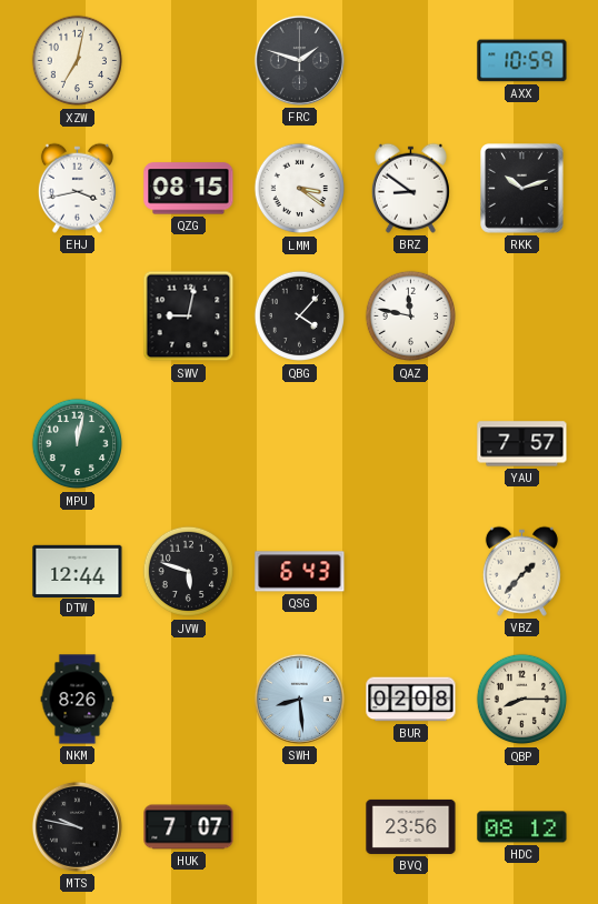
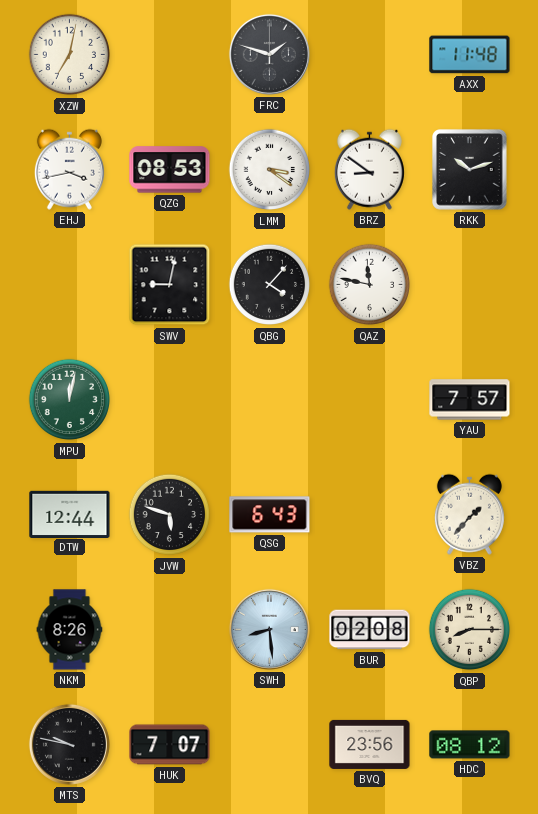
AXX: 10:59 -> 11:48
QZG: 08:15 -> 08:53
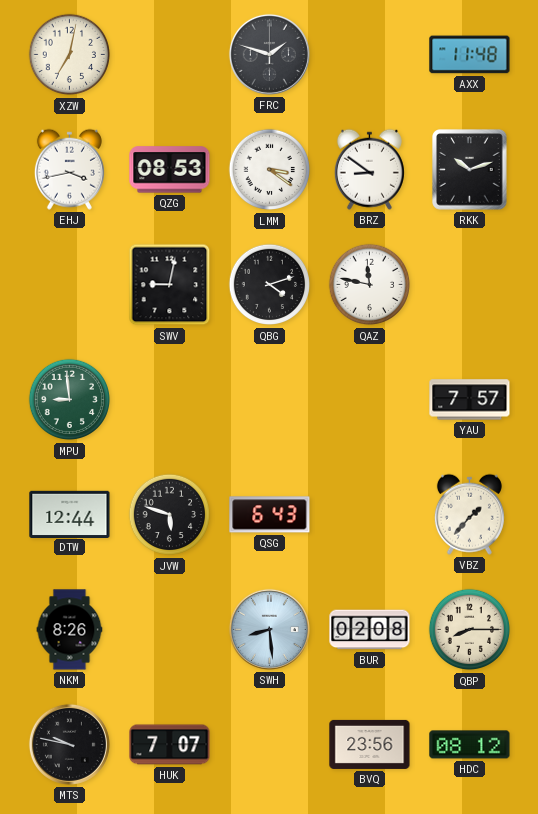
QBG: 4:07 -> 4:12
MPU: 12:02 -> 8:59
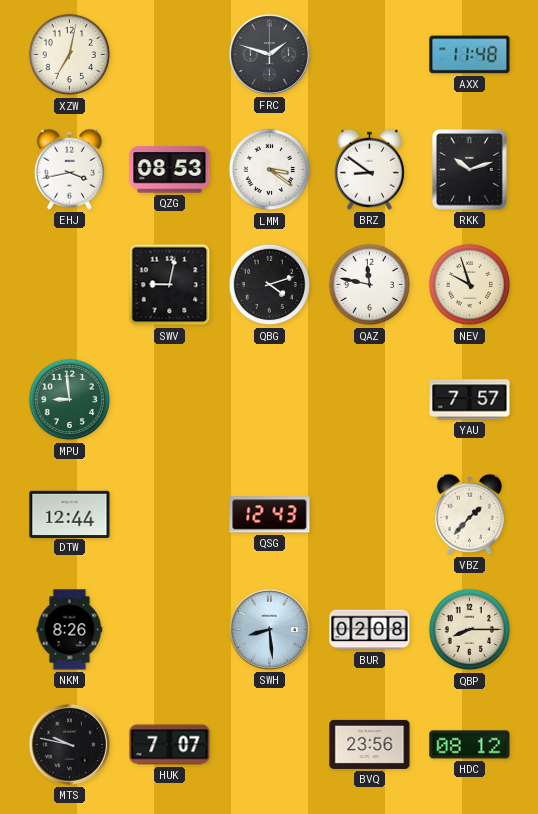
NEV: none -> 9:57
JVW: 5:48 -> none
QSG: 6:43 -> 12:43
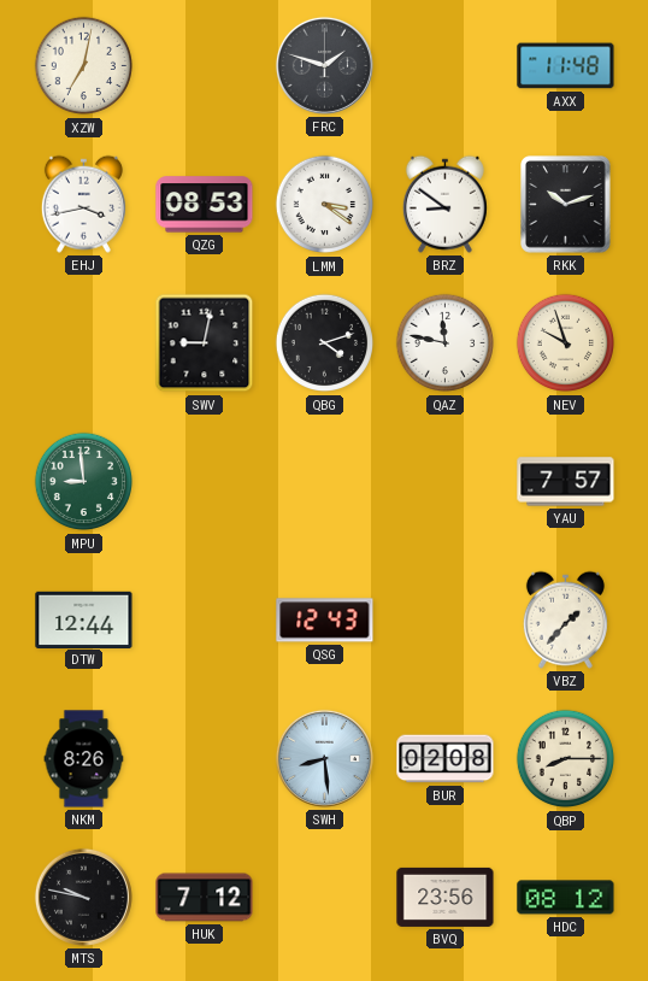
HUK: 7:07 -> 7:12
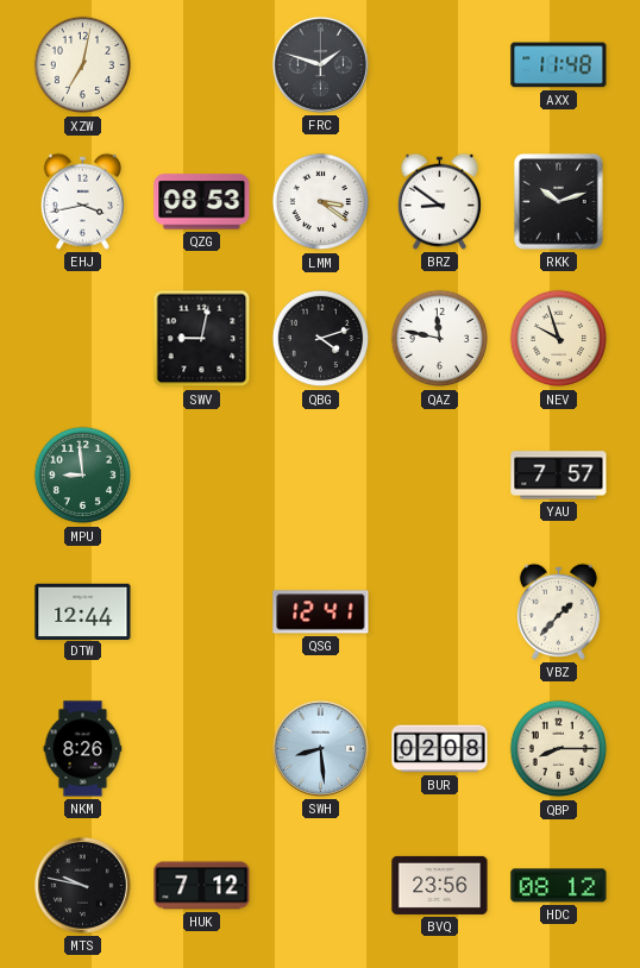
QSG: 12:43 -> 12:41
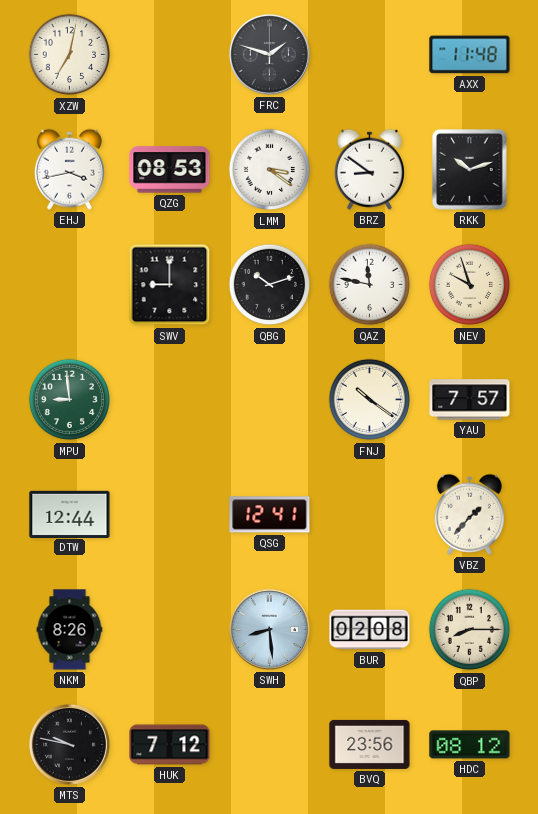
SWV: 9:02 -> 9:00
QBG: 4:12 -> 10:12
FNJ: none -> 10:21
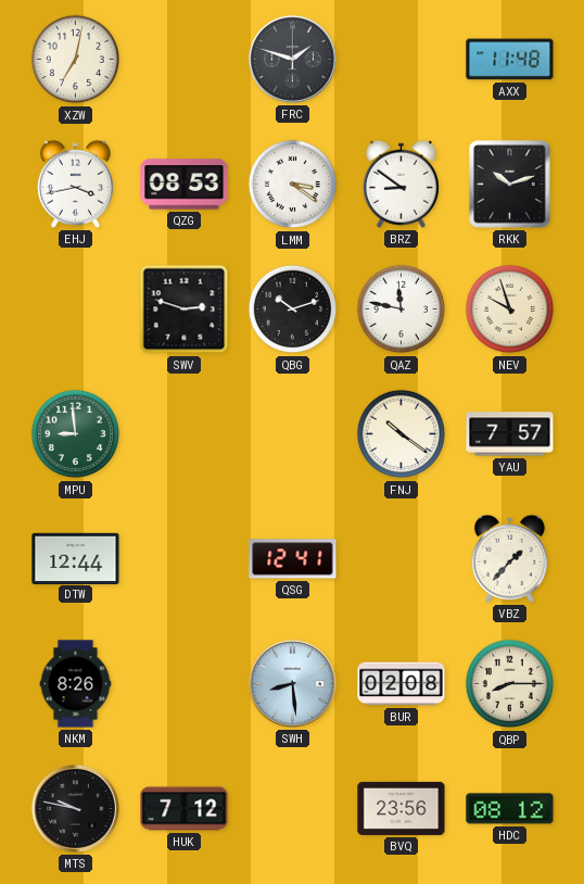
SWV: 9:00 -> 2:48
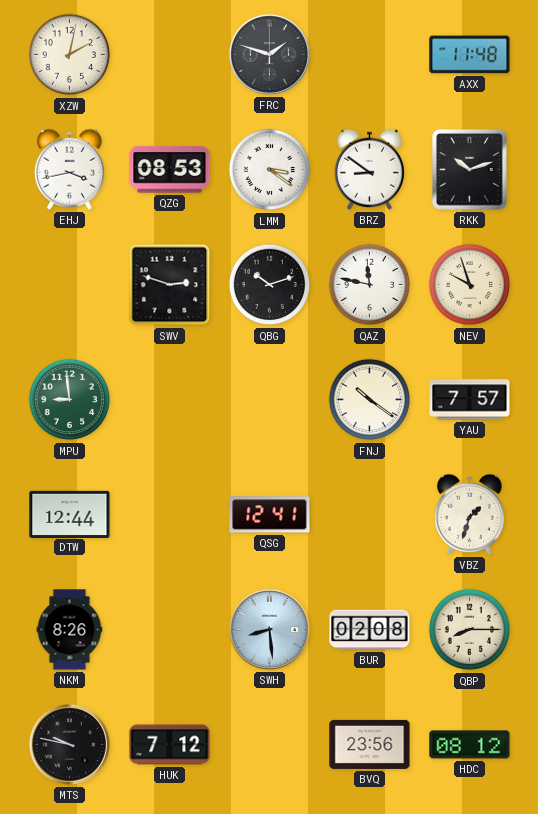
XZW: 7:02 -> 2:02
VBZ: 1:37 -> 1:33
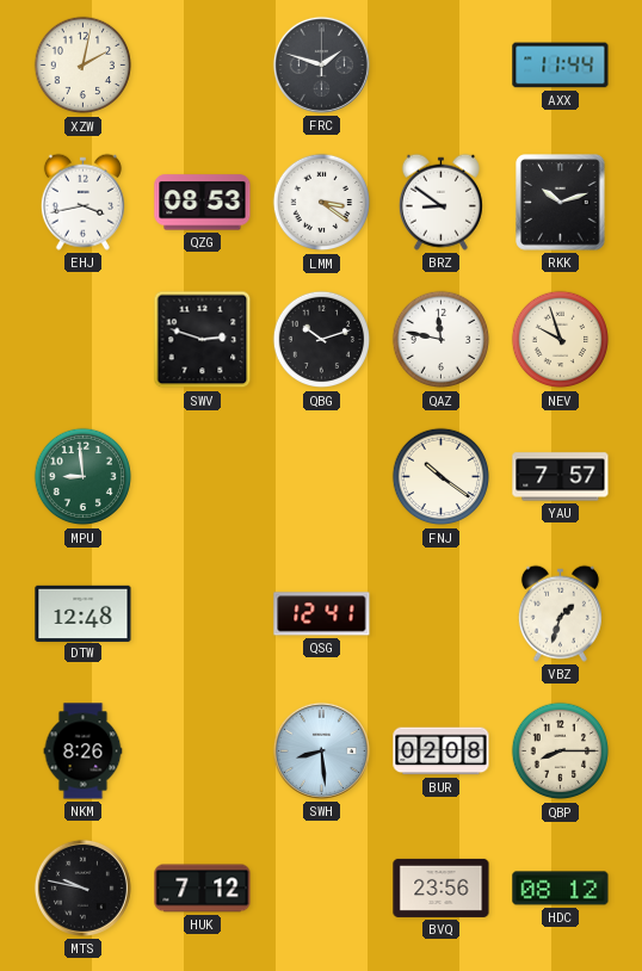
AXX: 11:48 -> 11:44
DTW: 12:44 -> 12:48
